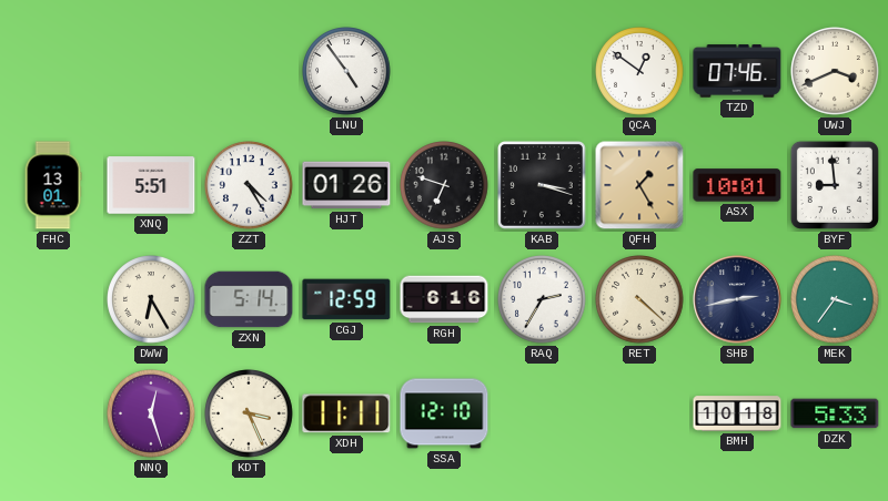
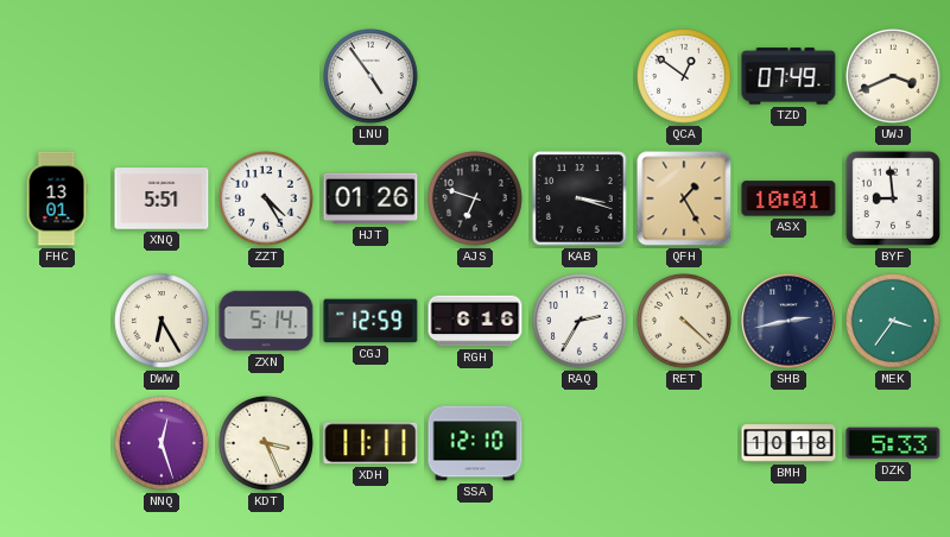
TZD: 07:46 -> 07:49
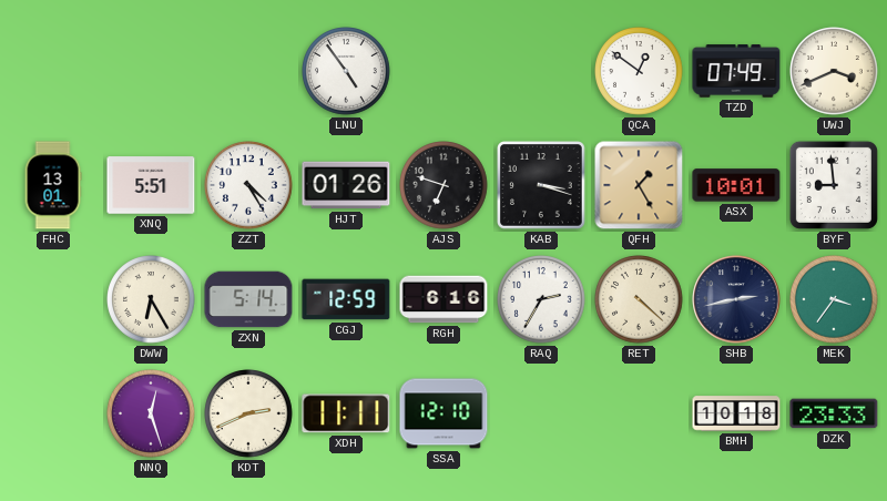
KDT: 3:26 -> 2:41
DZK: 5:33 -> 23:33
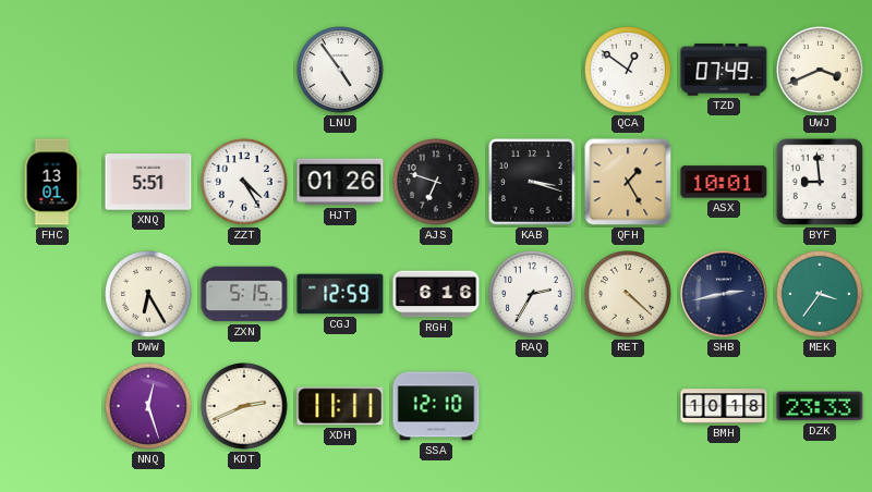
ZXN: 5:14 -> 5:15
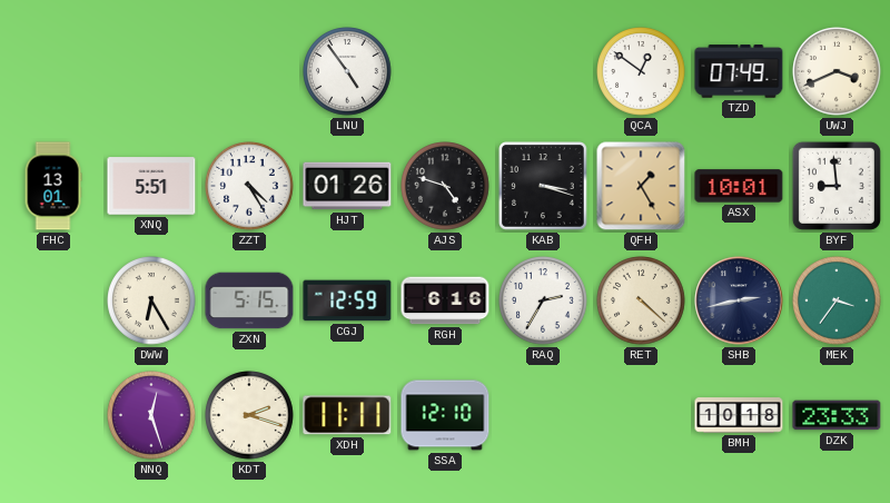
AJS: 6:48 -> 4:48
KDT: 2:41 -> 2:18
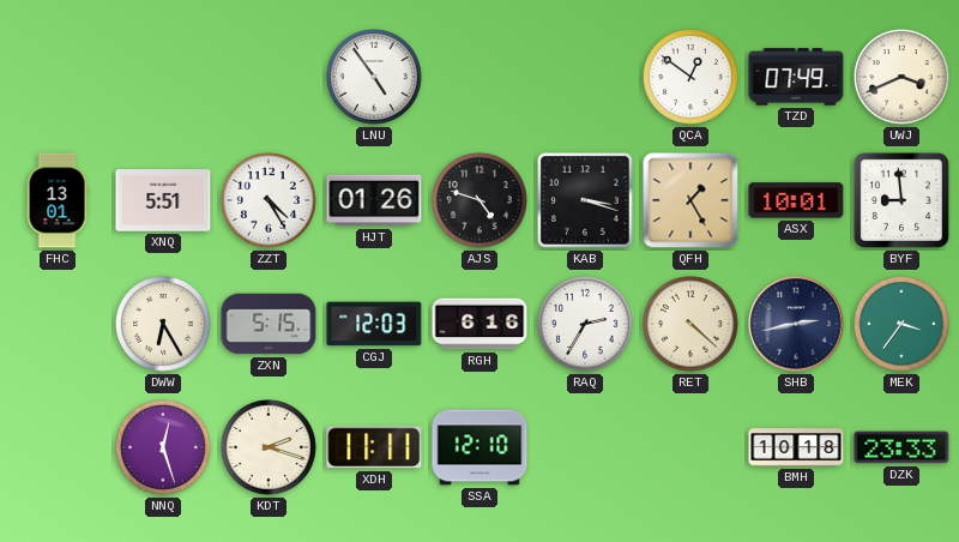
CGJ: 12:59 -> 12:03
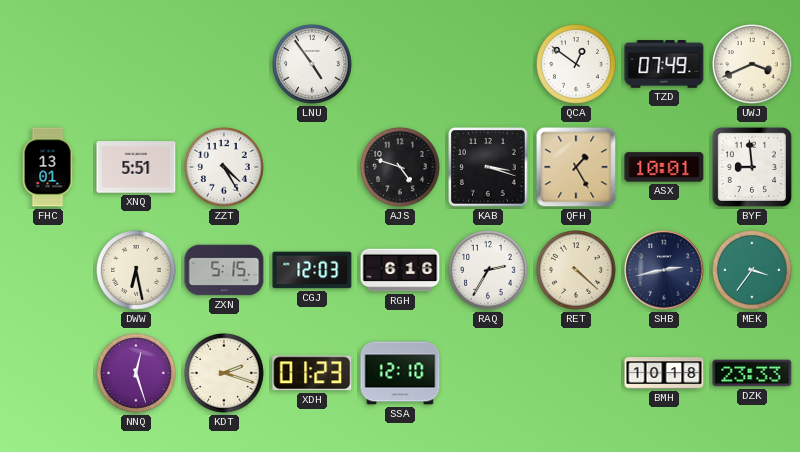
HJT: 01:26 -> none
DWW: 6:25 -> 6:28
XDH: 11:11 -> 01:23
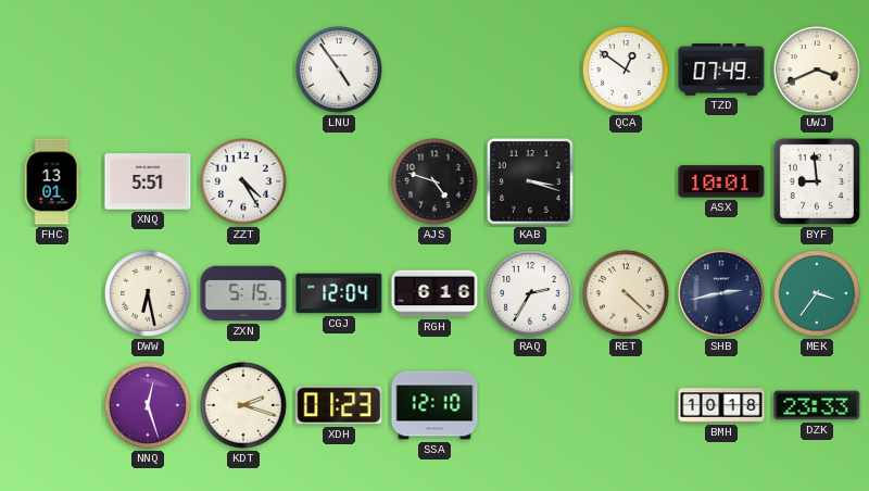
QFH: 1:25 -> none
CGJ: 12:03 -> 12:04
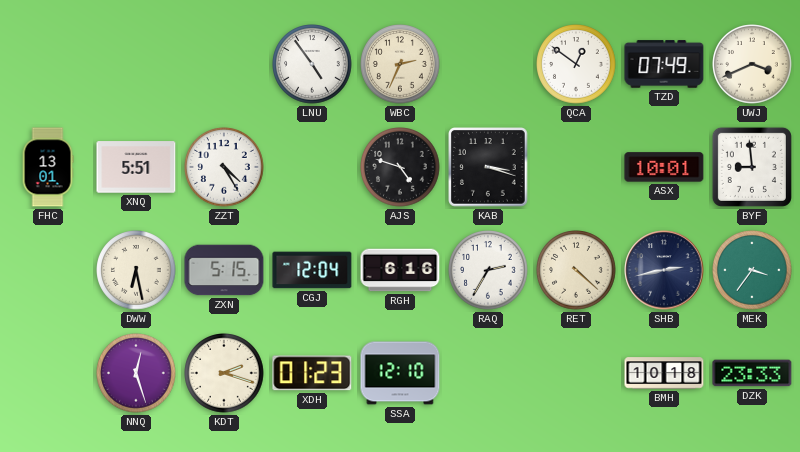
WBC: none -> 2:34
